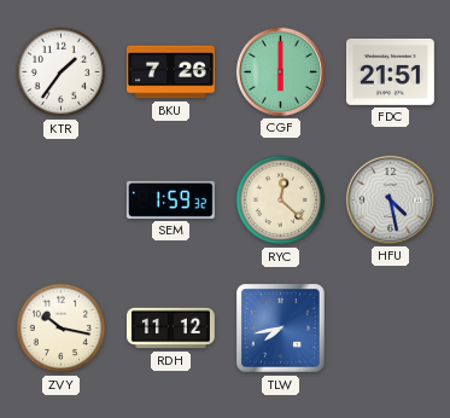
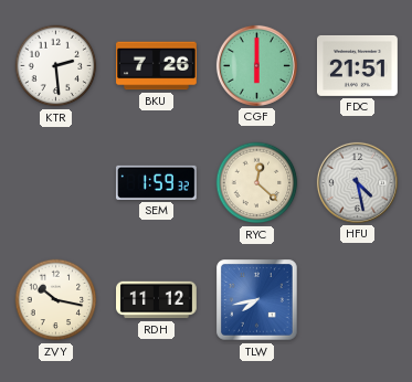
KTR: 1:36 -> 2:29
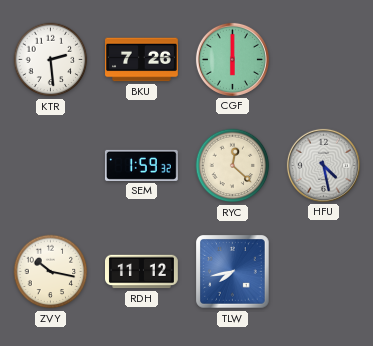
FDC: 21:51 -> none
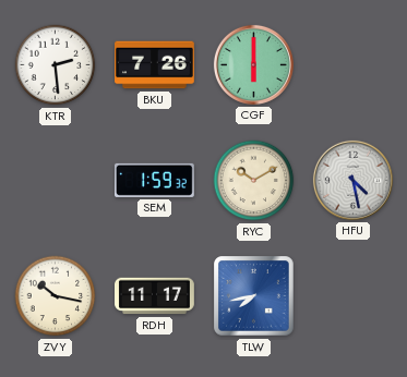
RYC: 12:22 -> 10:10
RDH: 11:12 -> 11:17
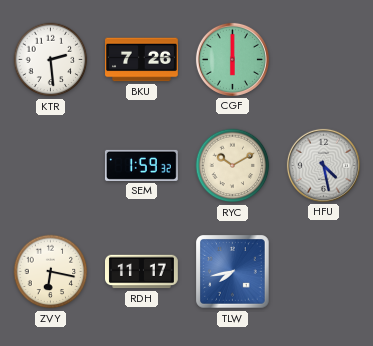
ZVY: 10:17 -> 6:17
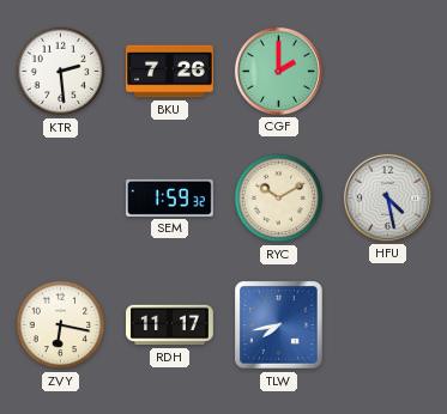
CGF: 6:00 -> 2:00
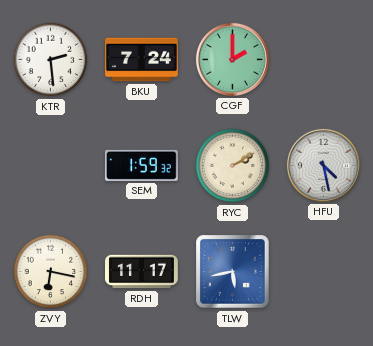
BKU: 7:26 -> 7:24
RYC: 10:10 -> 2:10
TLW: 7:43 -> 5:43
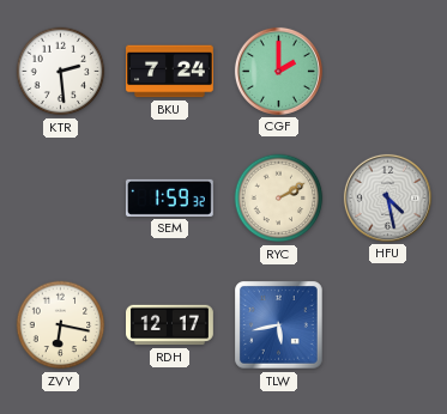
RDH: 11:17 -> 12:17
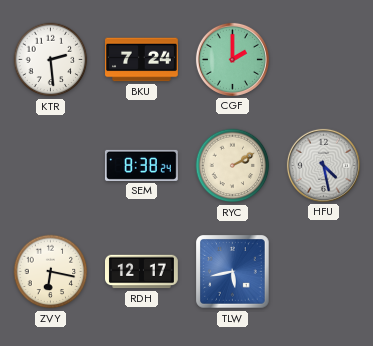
SEM: 1:59 -> 8:38
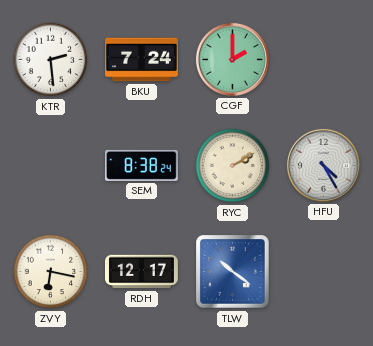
HFU: 4:28 -> 4:25
TLW: 5:43 -> 10:21
